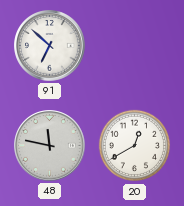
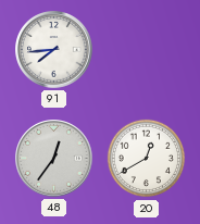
91: 6:52 -> 7:44
48: 11:47 -> 12:36
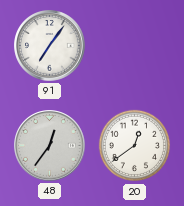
91: 7:44 -> 7:06
20: 12:40 -> 12:39
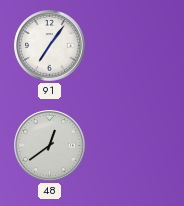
48: 12:36 -> 12:39
20: 12:39 -> none
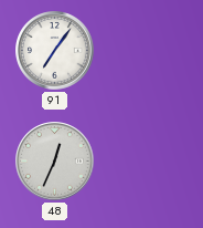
48: 12:39 -> 12:34
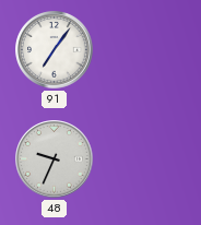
48: 12:34 -> 9:34
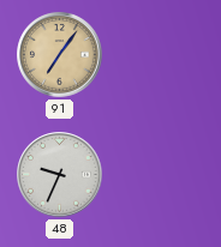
91 dial: white -> champagne
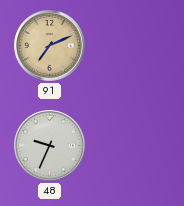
91: 7:06 -> 7:11
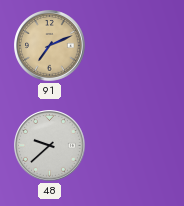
48: 9:34 -> 9:38
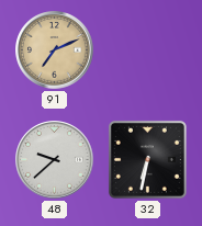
32: none -> 6:32
